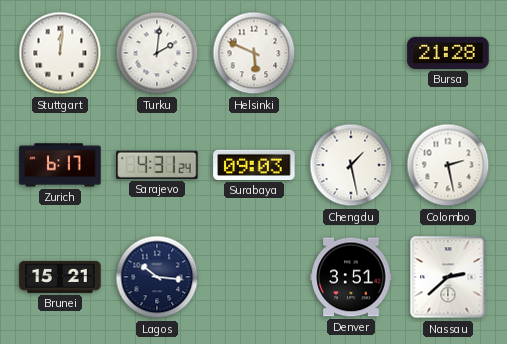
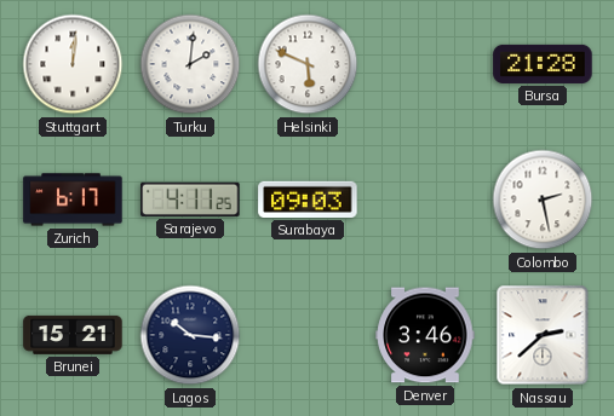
Sarajevo: 4:31 -> 4:11
Chengdu: 1:28 -> none
Denver: 3:51 -> 3:46
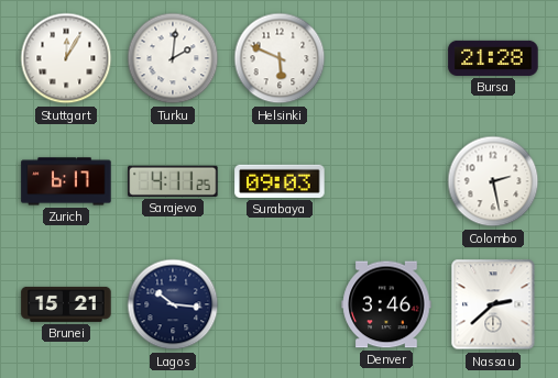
Stuttgart: 12:01 -> 12:05
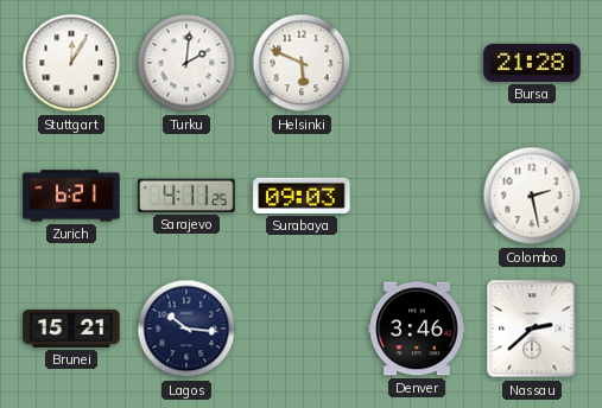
Zurich: 6:17 -> 6:21
